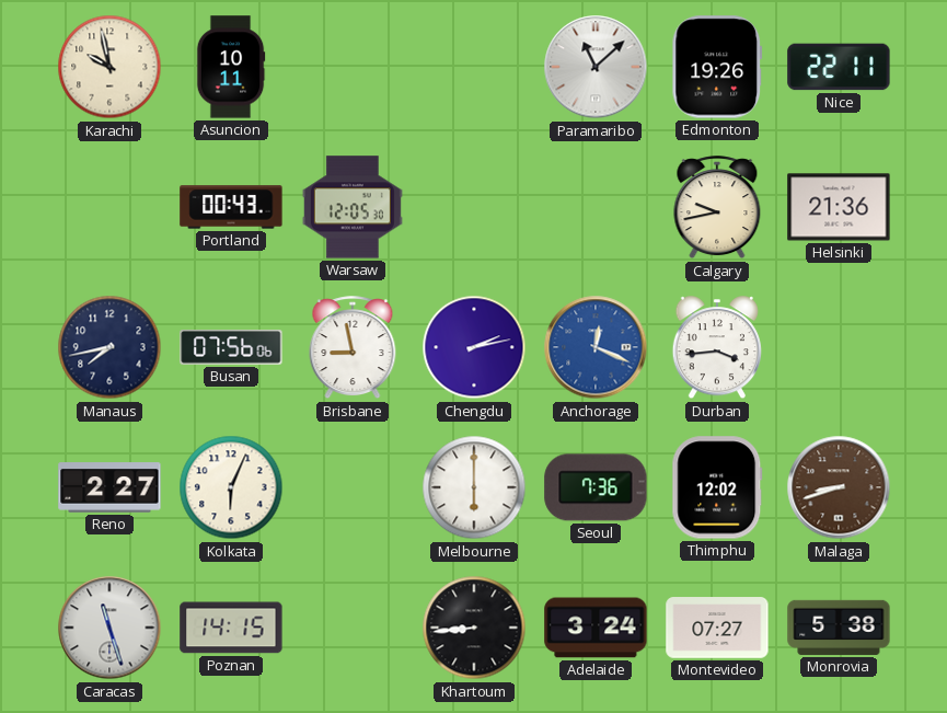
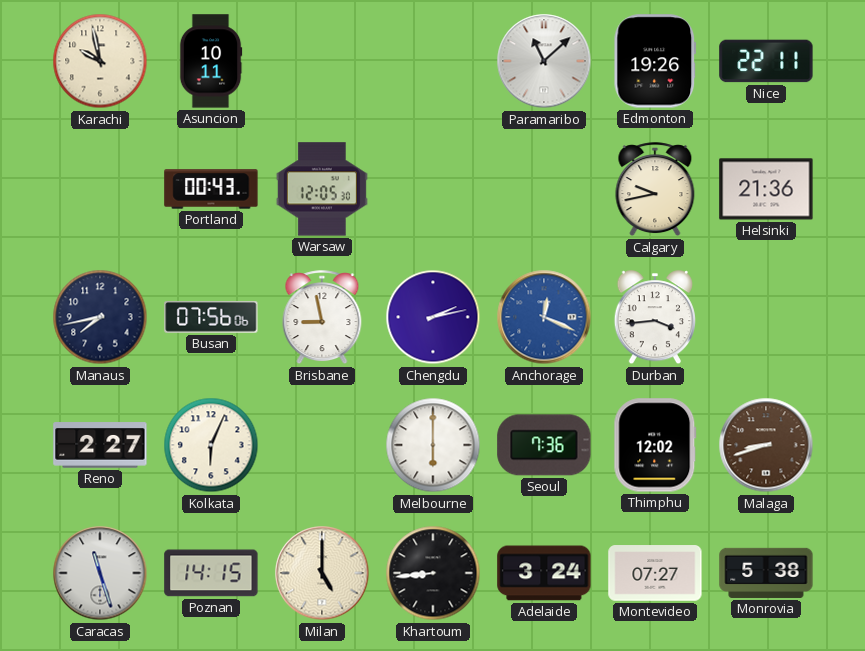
Milan: none -> 5:00
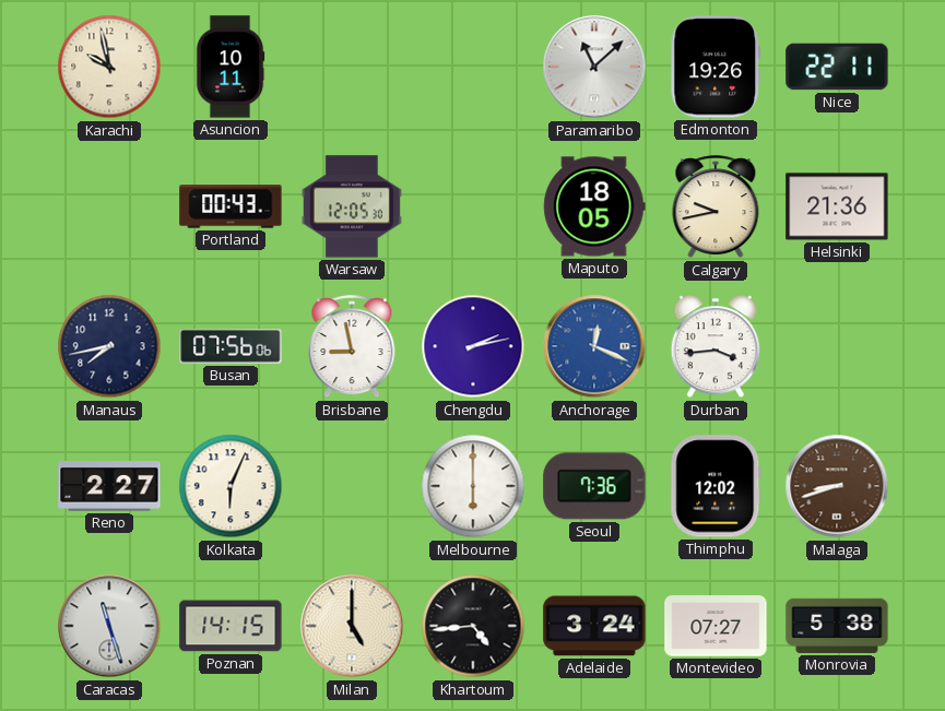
Maputo: none -> 18:05
Khartoum: 8:44 -> 4:44
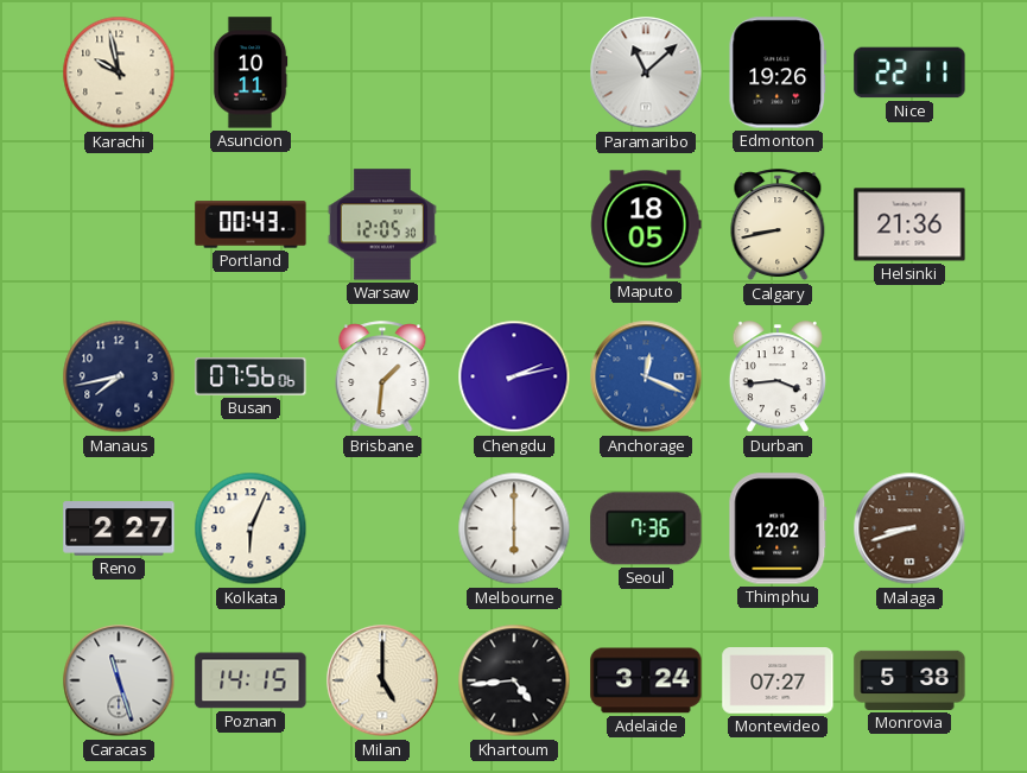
Calgary: 9:43 -> 8:43
Brisbane: 8:58 -> 1:31
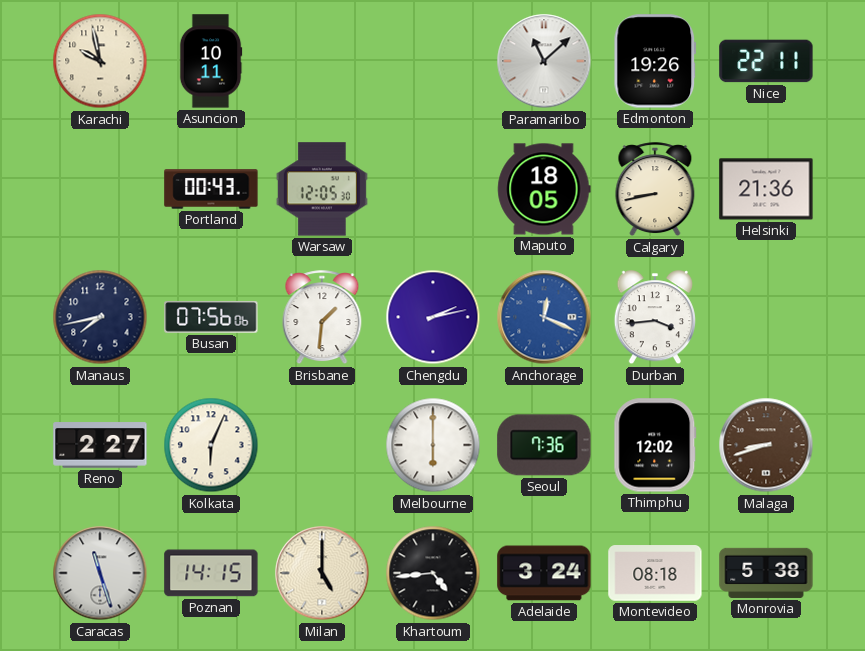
Montevideo: 07:27 -> 08:18
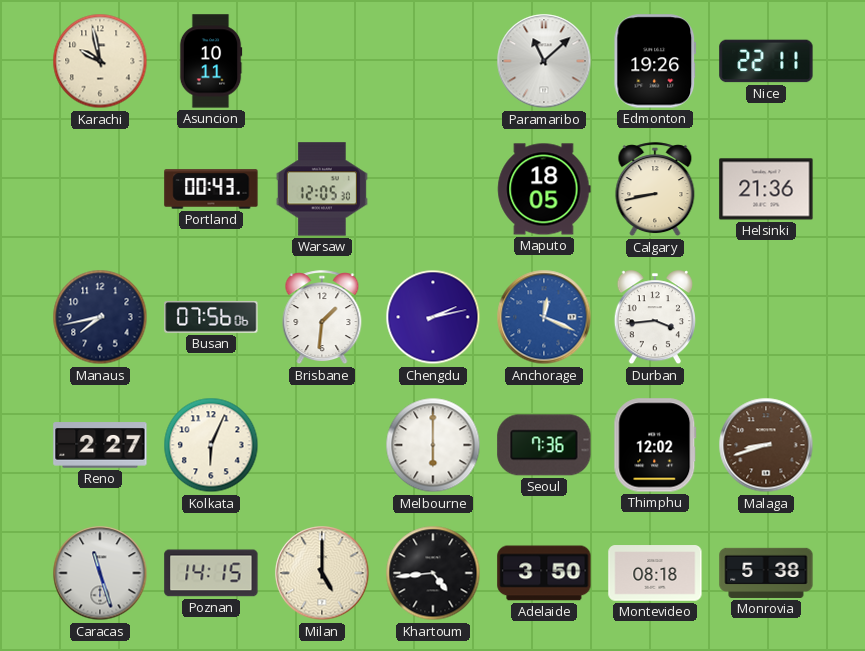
Adelaide: 3:24 -> 3:50
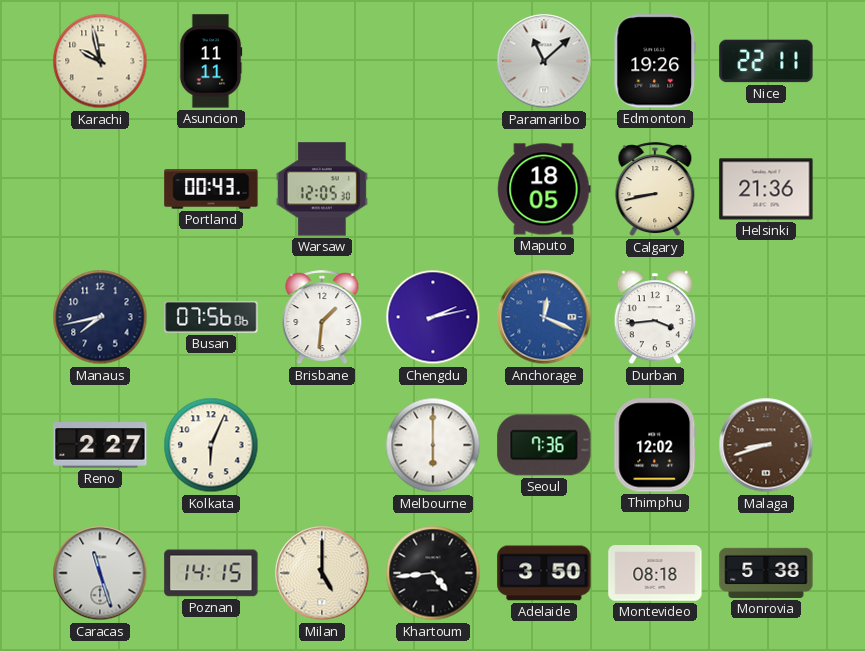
Asuncion: 10:11 -> 11:11
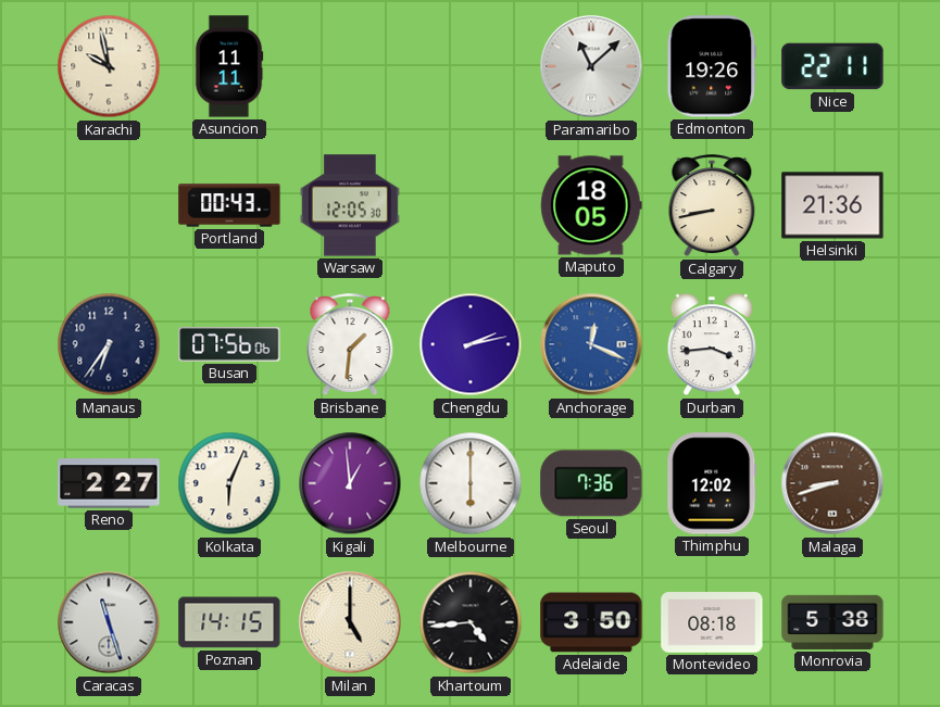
Manaus: 7:43 -> 6:36
Kigali: none -> 12:59
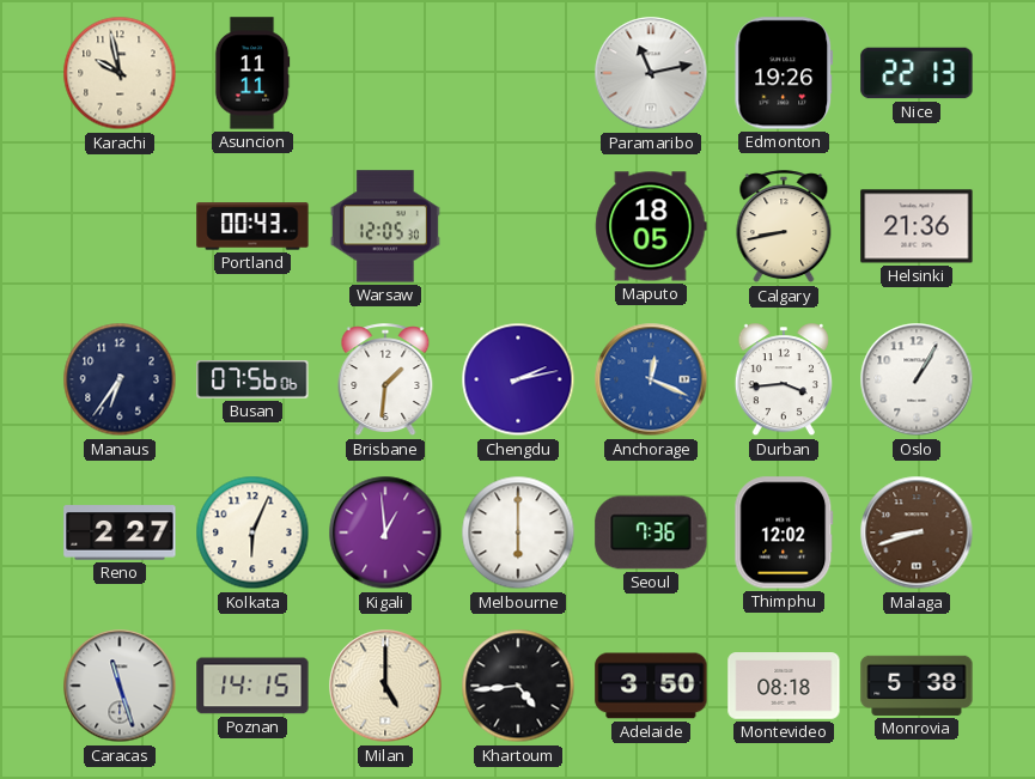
Paramaribo: 11:08 -> 11:13
Nice: 22:11 -> 22:13
Oslo: none -> 1:05
